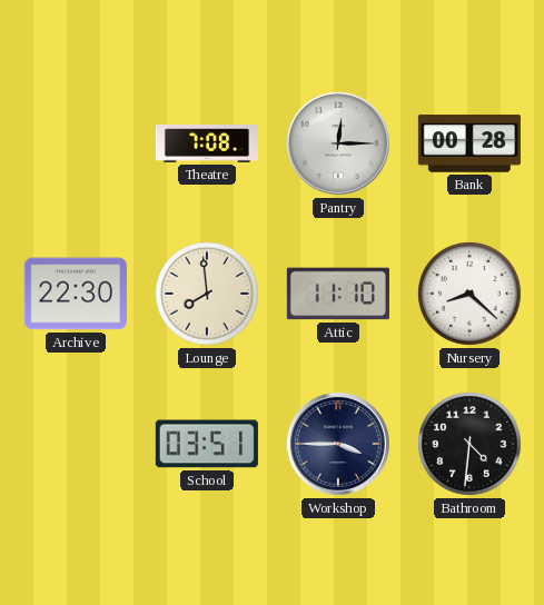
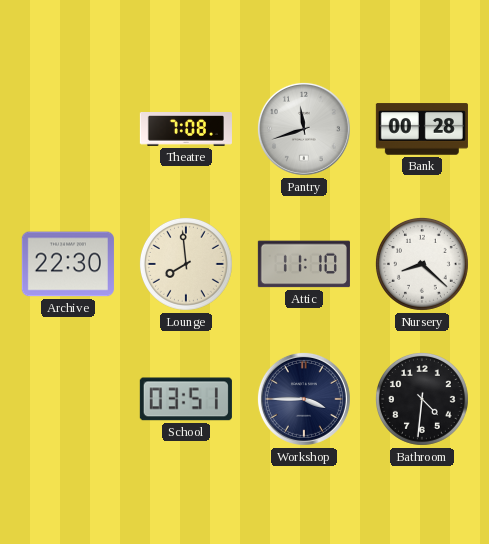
Pantry: 12:15 -> 11:42
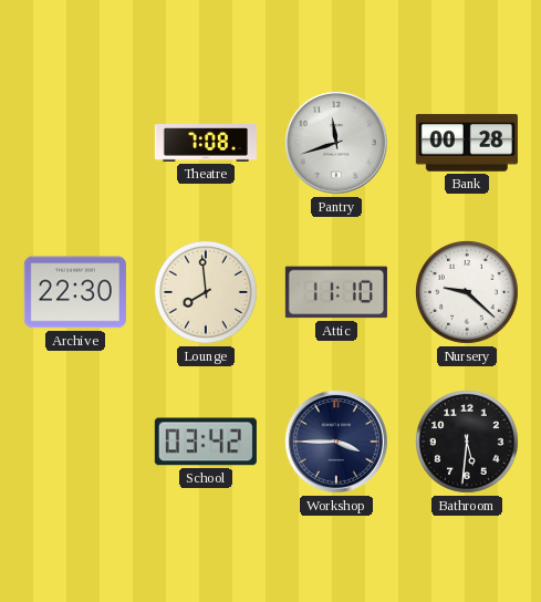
Nursery: 8:22 -> 9:22
School: 03:51 -> 03:42
Bathroom: 4:31 -> 5:31
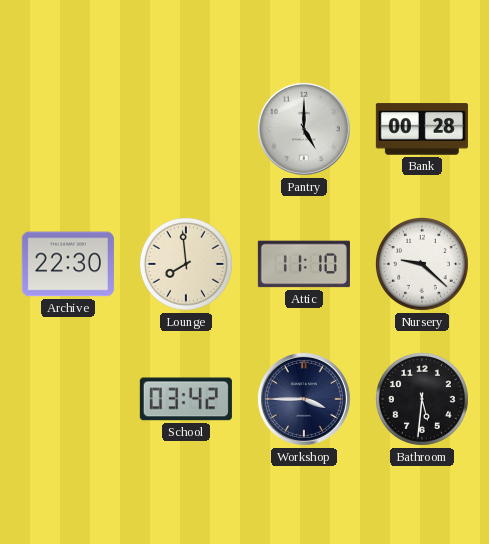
Theatre: 7:08 -> none
Pantry: 11:42 -> 5:00
